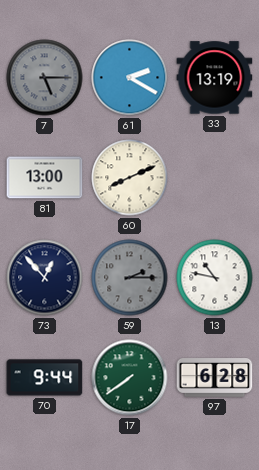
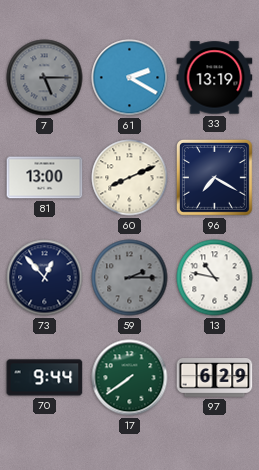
96: none -> 7:20
97: 6:28 -> 6:29
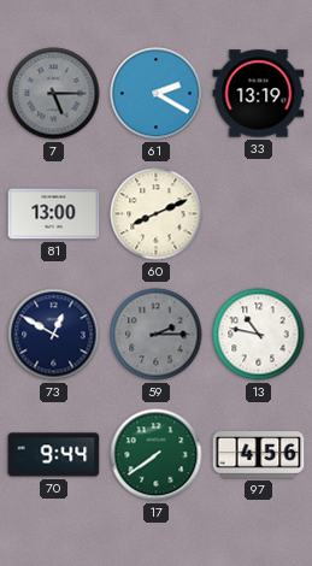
96: 7:20 -> none
73: 12:53 -> 12:50
97: 6:29 -> 4:56
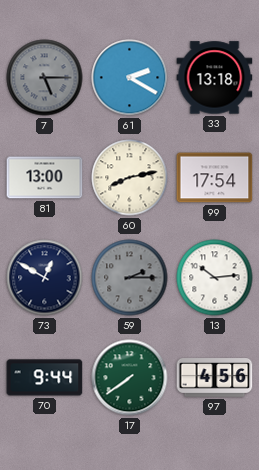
33: 13:19 -> 13:18
60: 8:11 -> 8:13
99: none -> 17:54
13: 10:47 -> 10:14
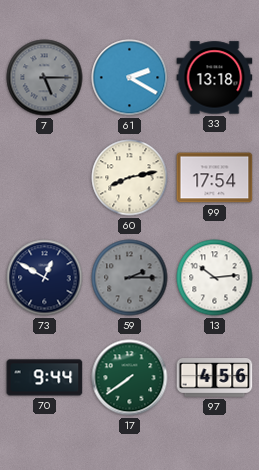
81: 13:00 -> none
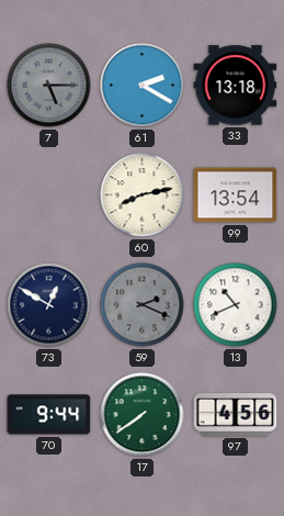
99: 17:54 -> 13:54
59: 2:15 -> 2:19
13: 10:14 -> 10:41
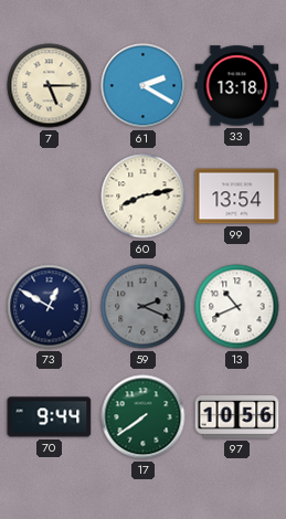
7 dial: grey -> cream
97: 4:56 -> 10:56
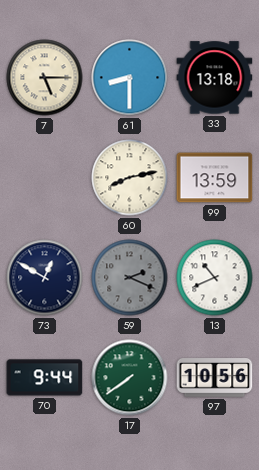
61: 2:20 -> 8:30
99: 13:54 -> 13:59
